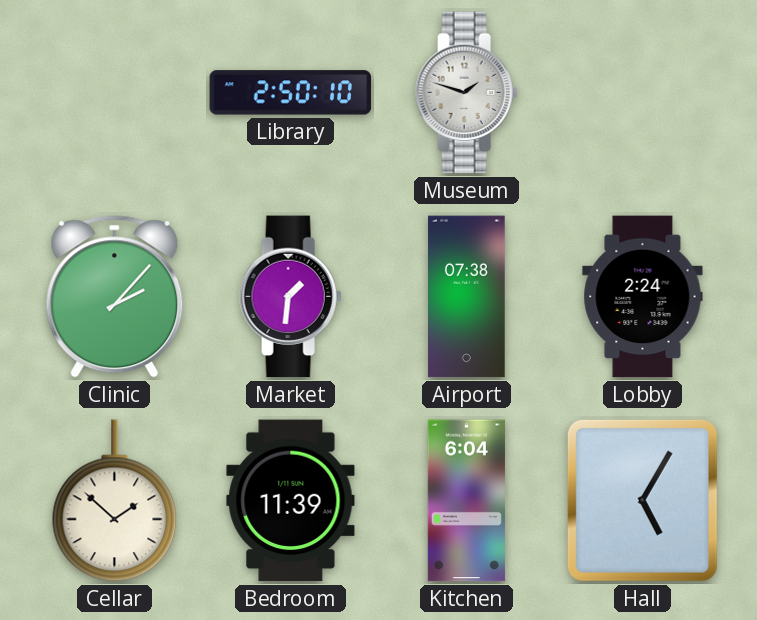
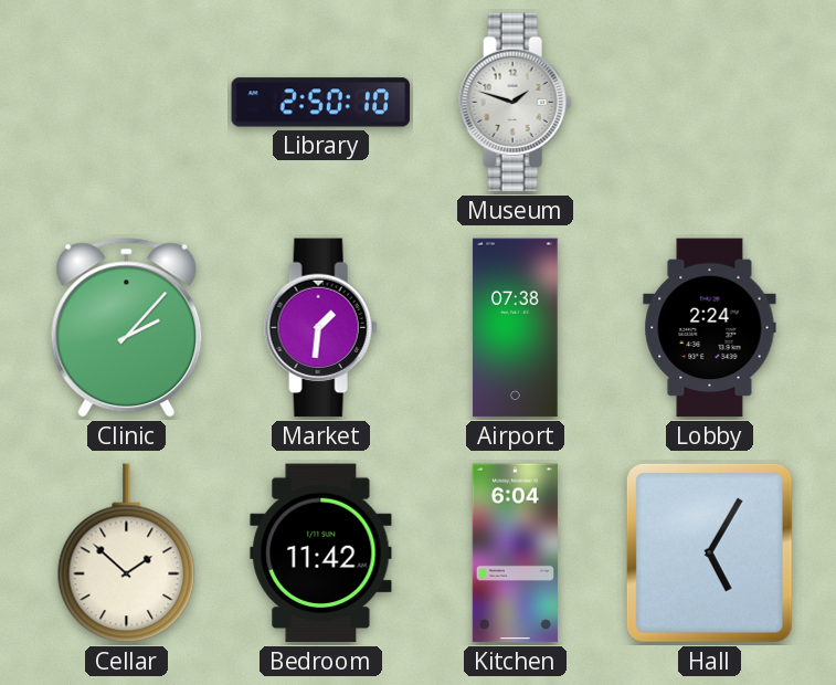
Bedroom: 11:39 -> 11:42
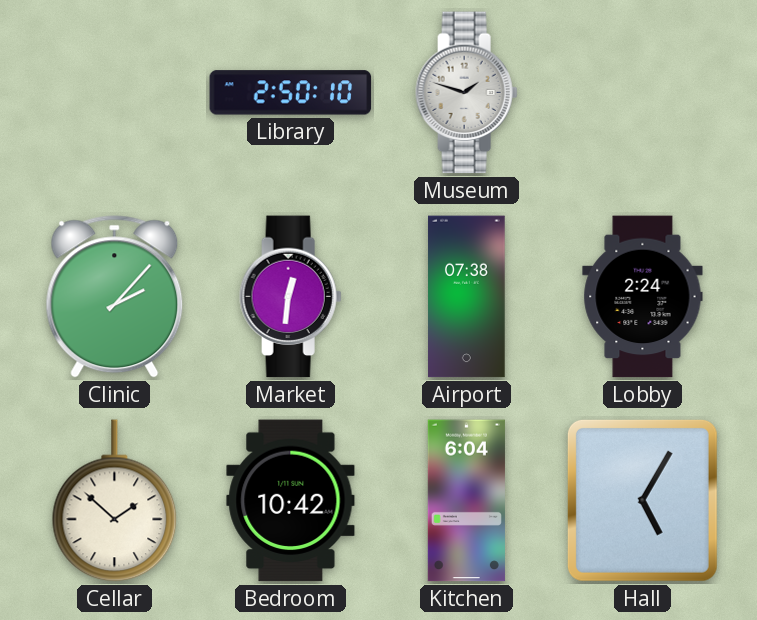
Market: 1:31 -> 12:31
Bedroom: 11:42 -> 10:42
